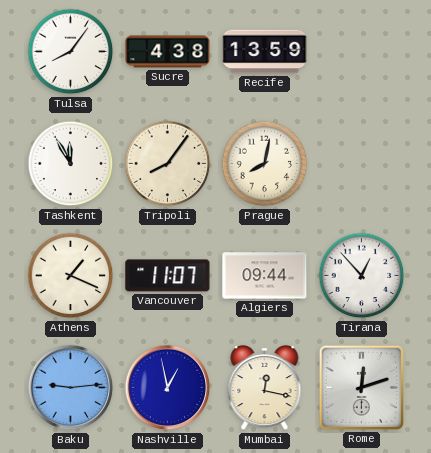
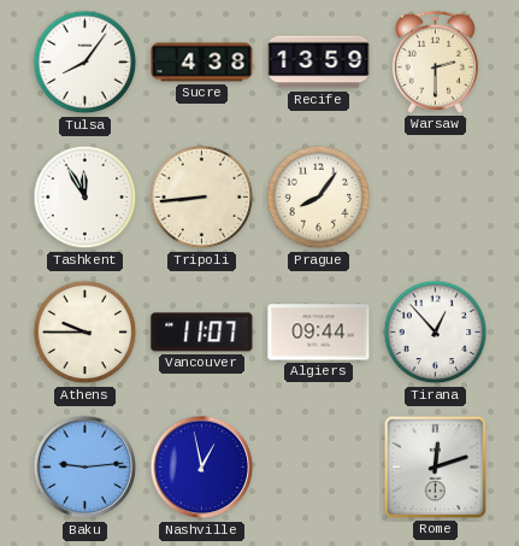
Warsaw: none -> 2:30
Tripoli: 8:06 -> 8:44
Prague: 8:02 -> 8:06
Athens: 1:19 -> 9:45
Mumbai: 12:17 -> none
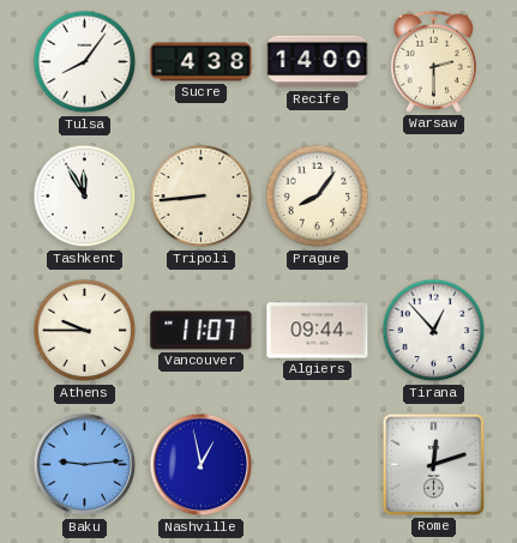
Recife: 13:59 -> 14:00
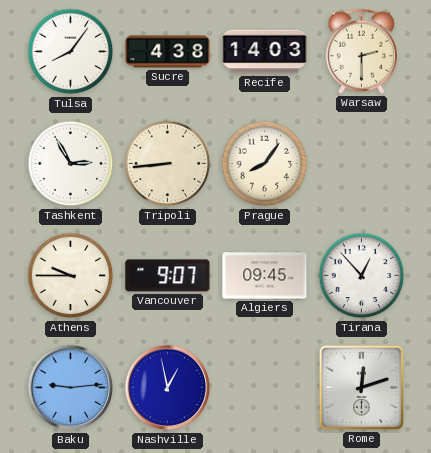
Recife: 14:00 -> 14:03
Tashkent: 11:55 -> 2:55
Vancouver: 11:07 -> 9:07
Algiers: 09:44 -> 09:45
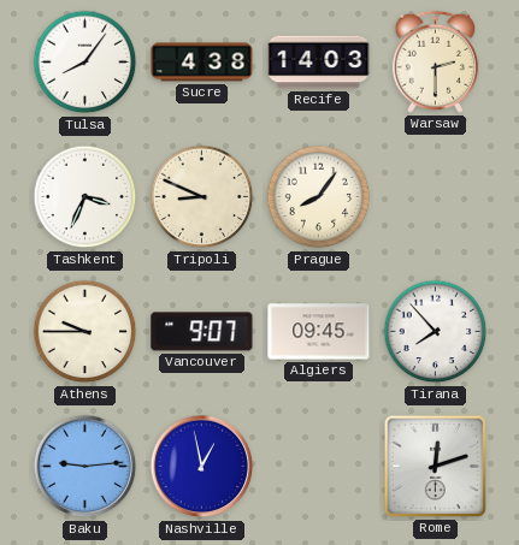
Tashkent: 2:55 -> 3:34
Tripoli: 8:44 -> 8:49
Tirana: 12:53 -> 7:53
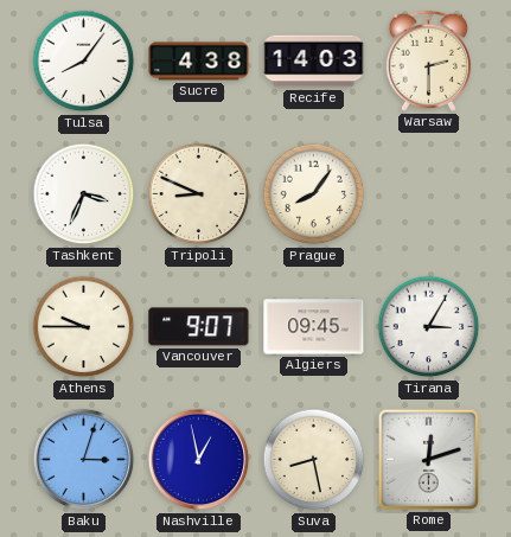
Tirana: 7:53 -> 3:05
Baku: 9:14 -> 3:03
Suva: none -> 8:28
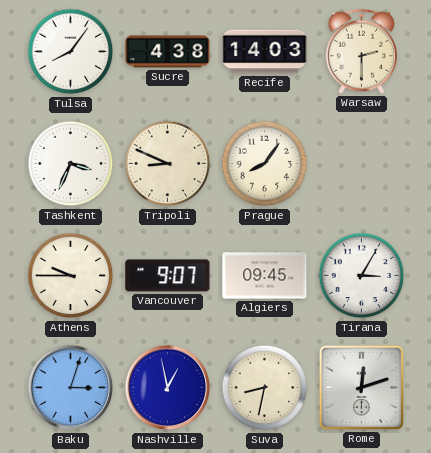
Suva: 8:28 -> 8:32
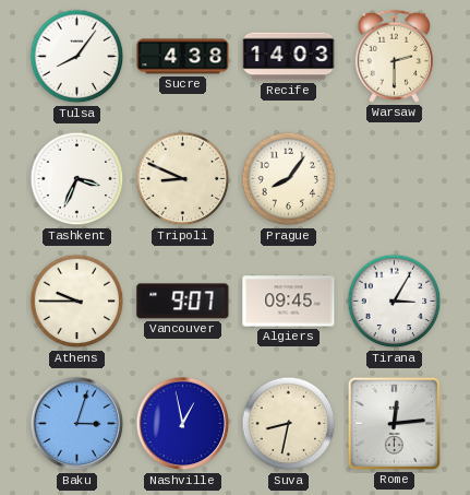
Rome: 12:12 -> 12:14
